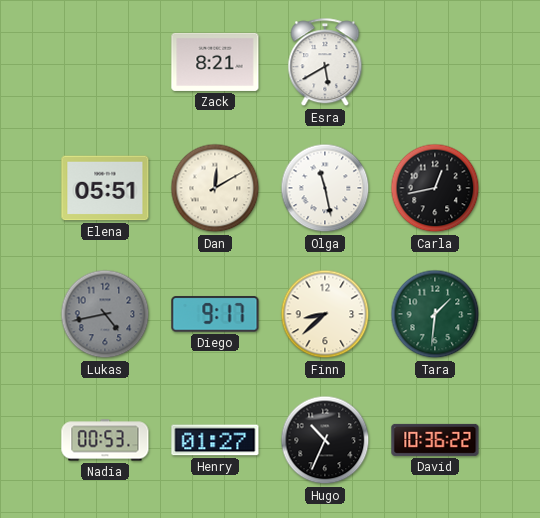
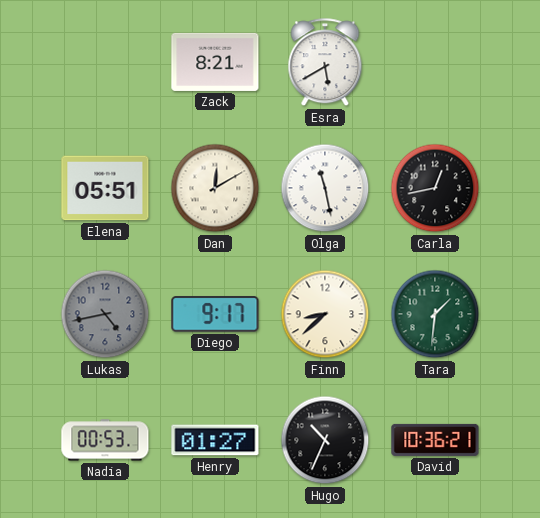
David: 10:36:22 -> 10:36:21
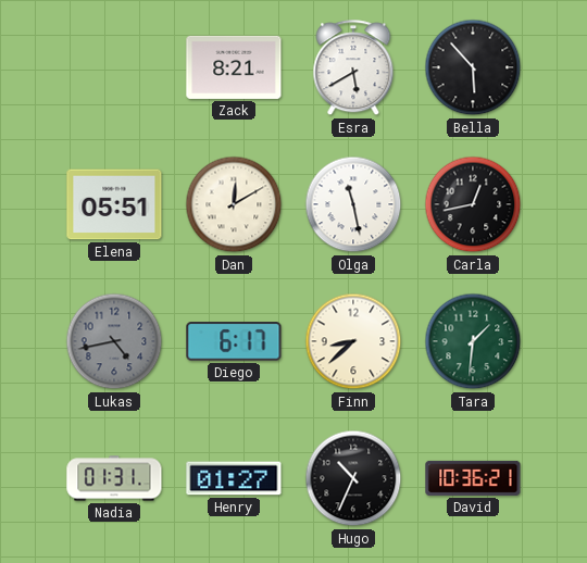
Bella: none -> 5:53
Diego: 9:17 -> 6:17
Nadia: 00:53 -> 01:31
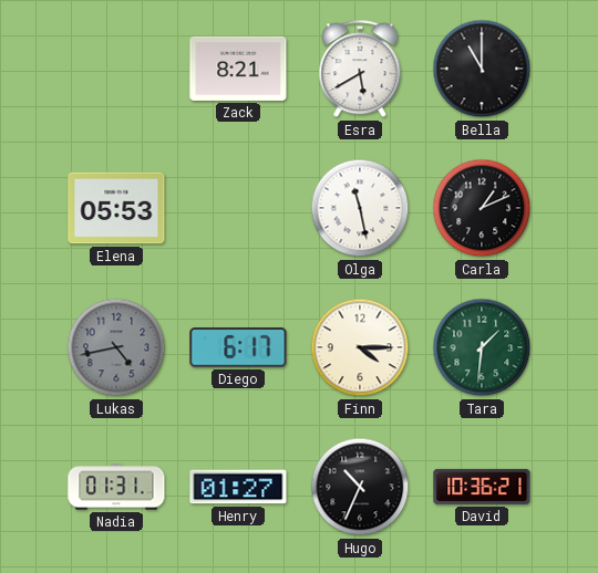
Bella: 5:53 -> 11:00
Elena: 05:51 -> 05:53
Dan: 12:10 -> none
Carla: 12:43 -> 1:11
Finn: 8:38 -> 4:15
